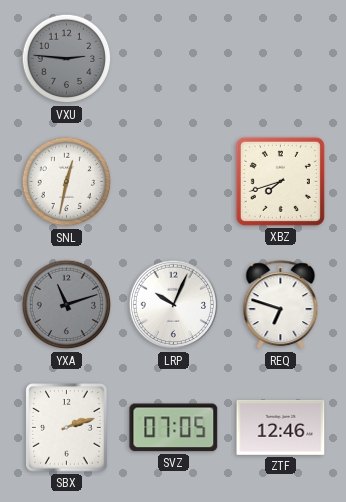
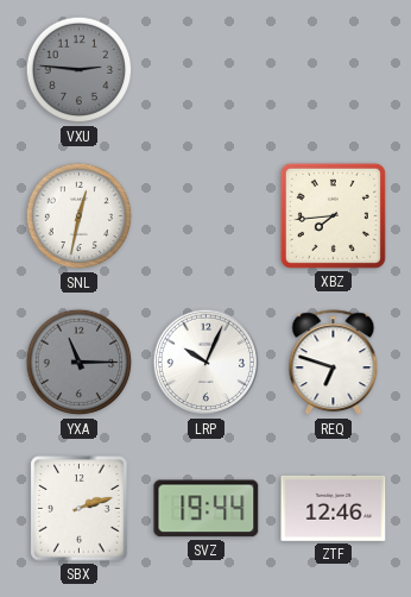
XBZ: 7:42 -> 7:44
YXA: 11:12 -> 11:15
SVZ: 07:05 -> 19:44
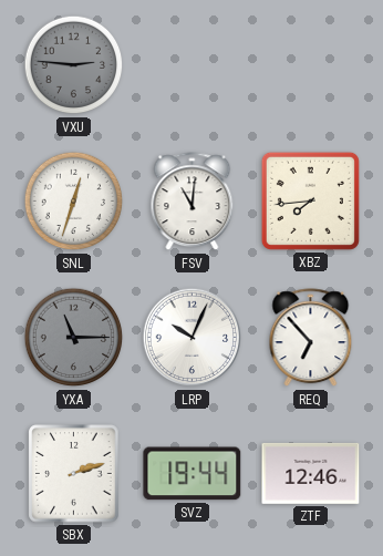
SNL: 12:32 -> 12:33
FSV: none -> 11:01
REQ: 6:48 -> 6:53
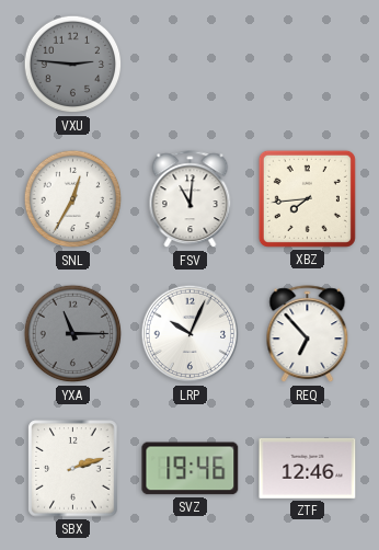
SNL: 12:33 -> 12:35
SVZ: 19:44 -> 19:46
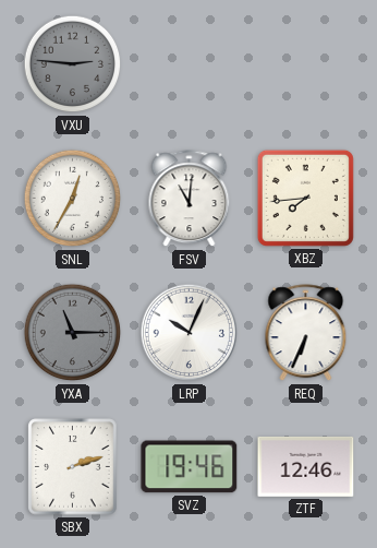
REQ: 6:53 -> 6:34
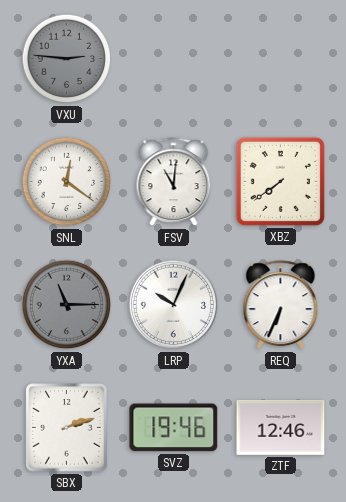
SNL: 12:35 -> 12:21
XBZ: 7:44 -> 7:39
